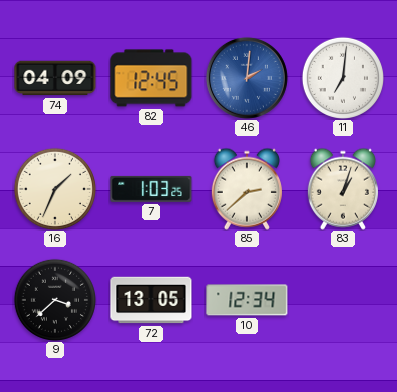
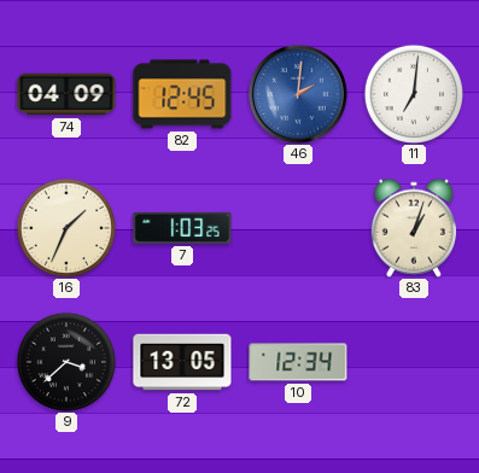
85: 2:38 -> none
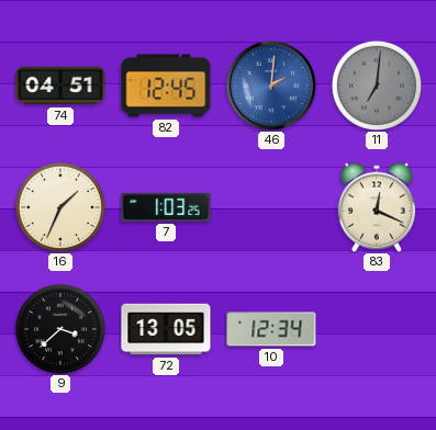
74: 04:09 -> 04:51
11 dial: white -> grey
83: 1:03 -> 12:19
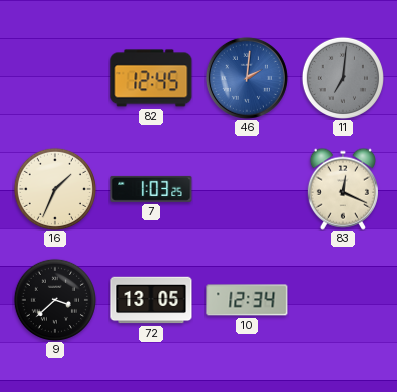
74: 04:51 -> none
